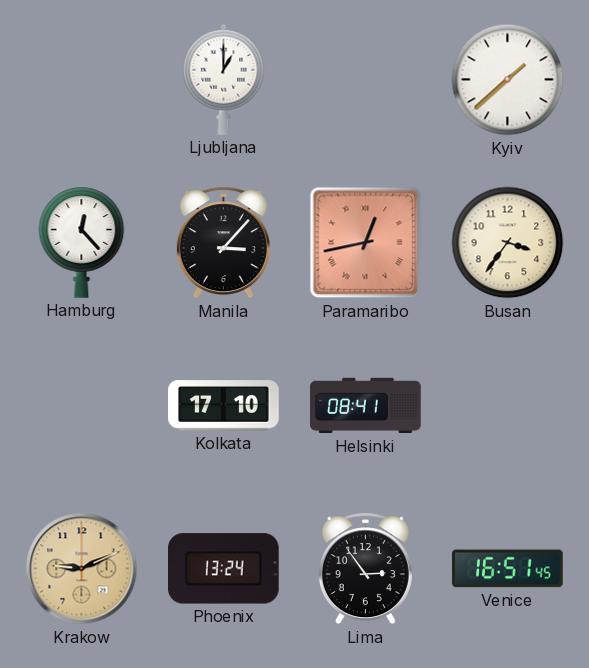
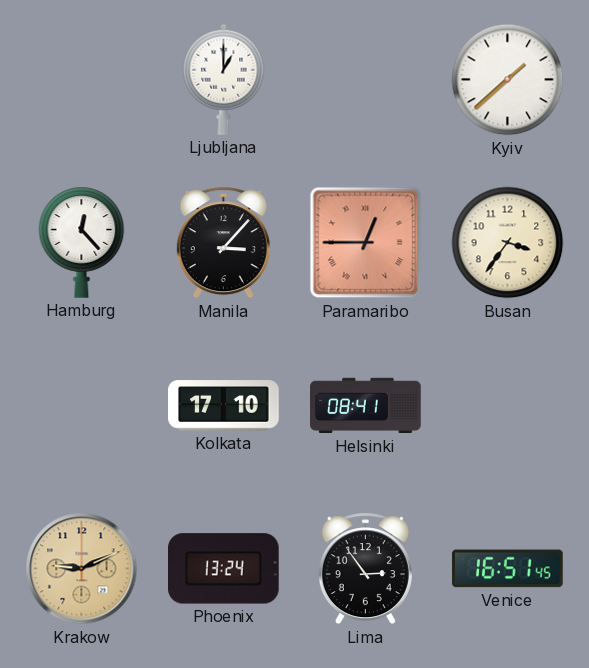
Paramaribo: 12:43 -> 12:45
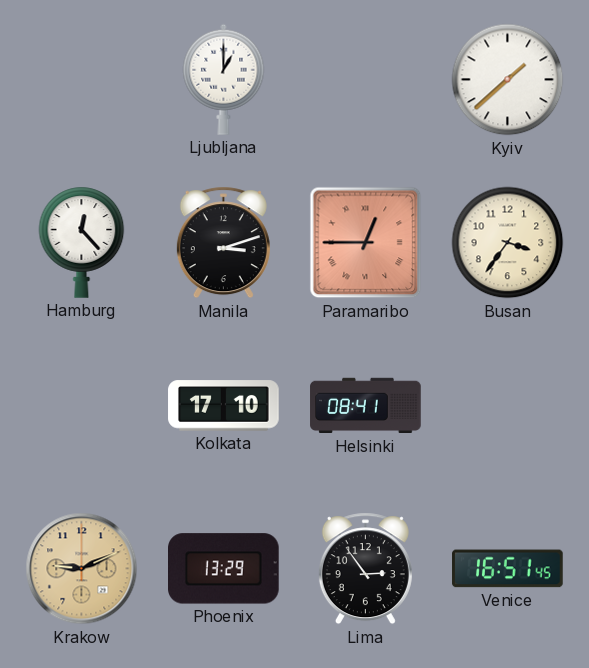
Manila: 3:07 -> 3:12
Phoenix: 13:24 -> 13:29
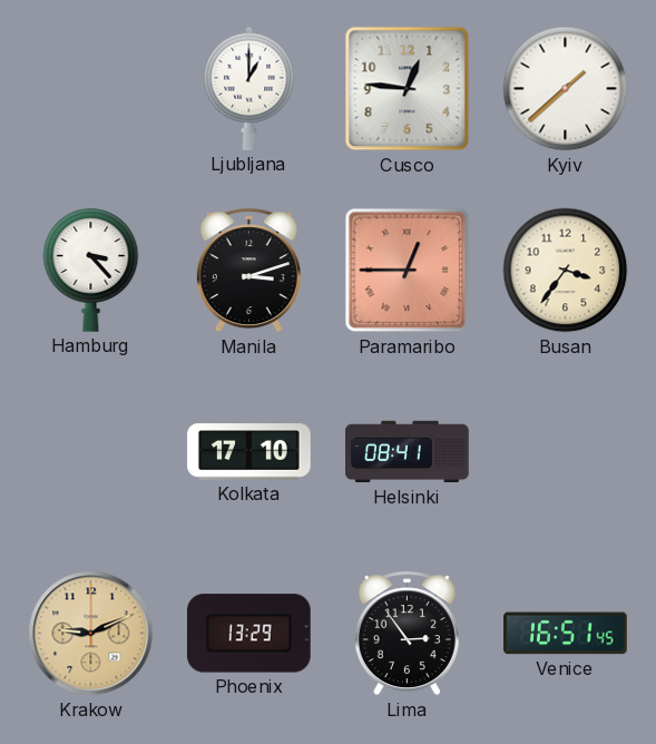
Cusco: none -> 12:46
Hamburg: 12:23 -> 3:23
